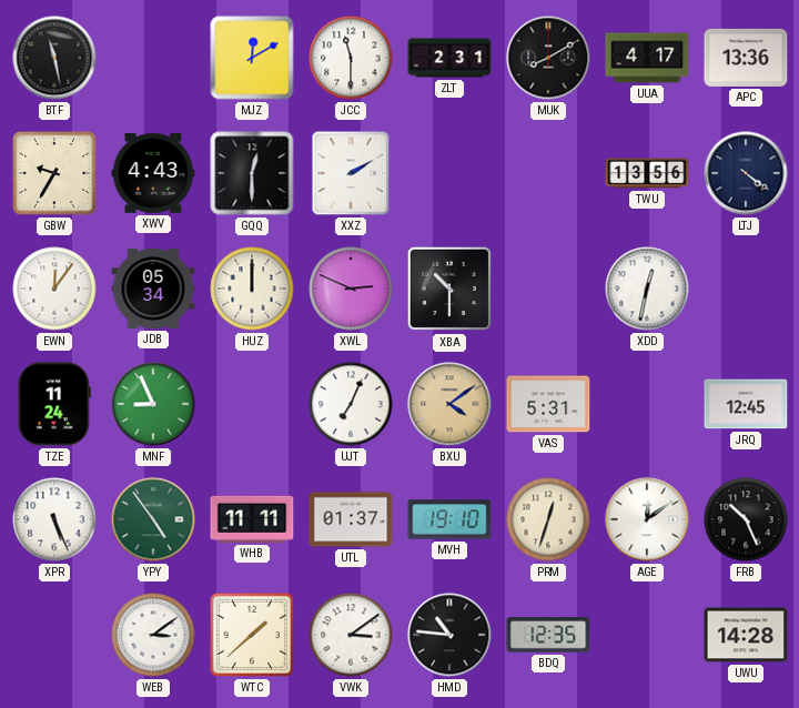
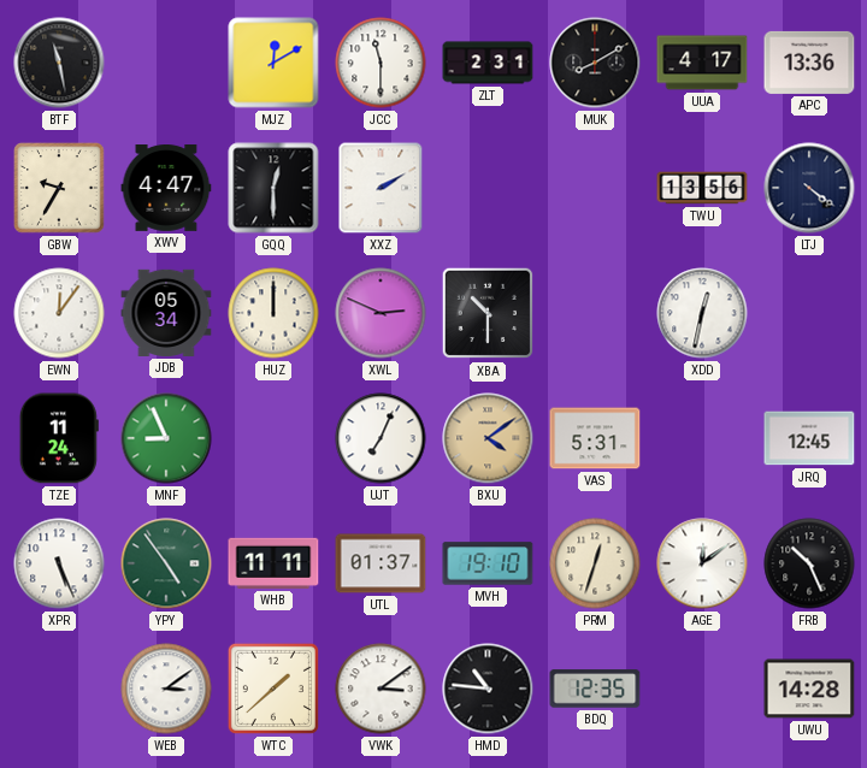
XWV: 4:43 -> 4:47
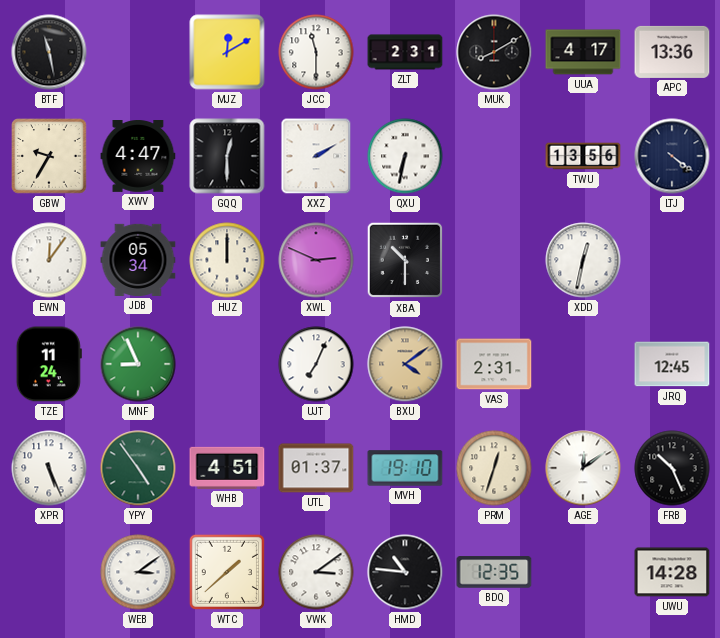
QXU: none -> 6:32
VAS: 5:31 -> 2:31
WHB: 11:11 -> 4:51
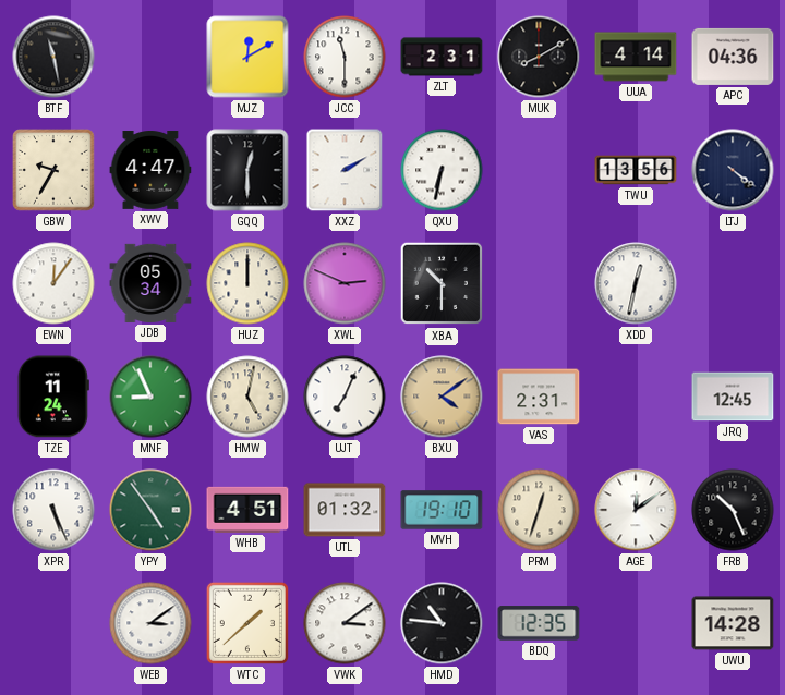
UUA: 4:17 -> 4:14
APC: 13:36 -> 04:36
HMW: none -> 5:02
UTL: 01:37 -> 01:32
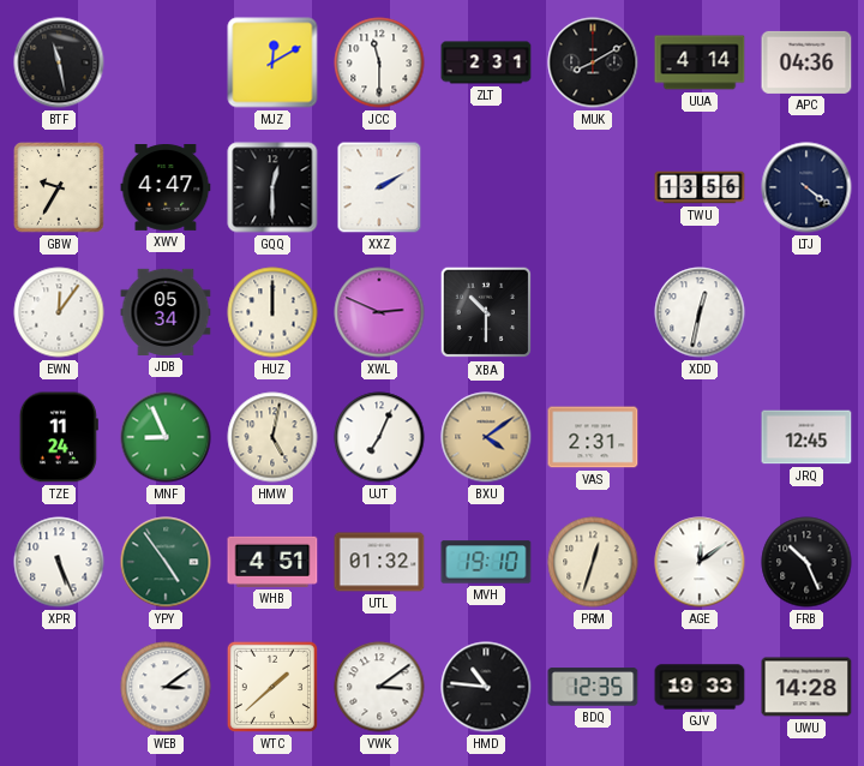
QXU: 6:32 -> none
GJV: none -> 19:33
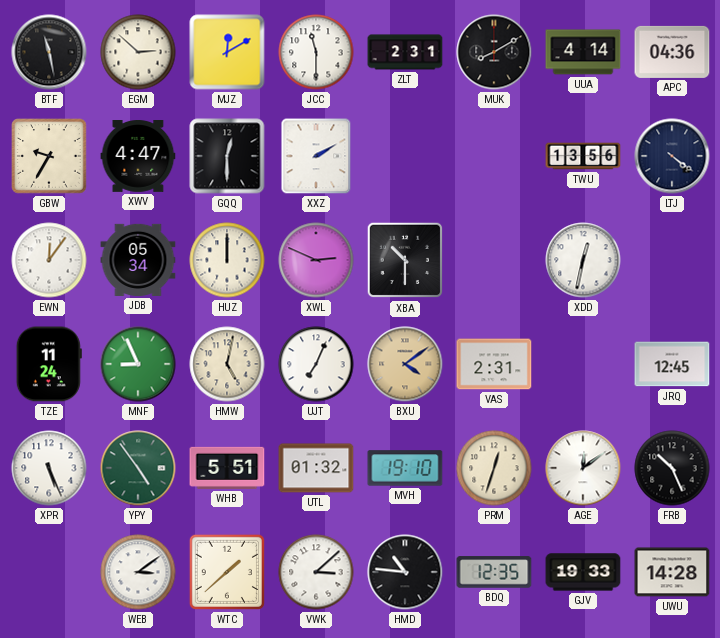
EGM: none -> 2:52
WHB: 4:51 -> 5:51
VWK: 3:09 -> 3:08
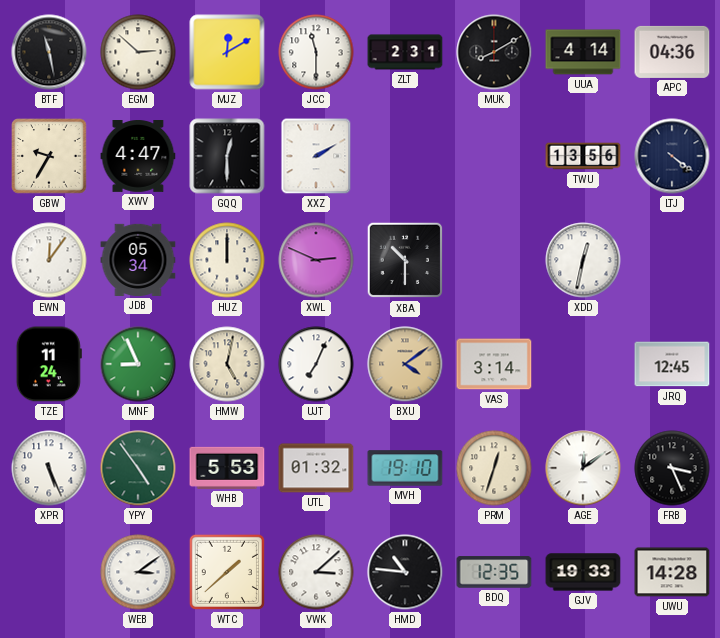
VAS: 2:31 -> 3:14
WHB: 5:51 -> 5:53
FRB: 10:26 -> 3:26
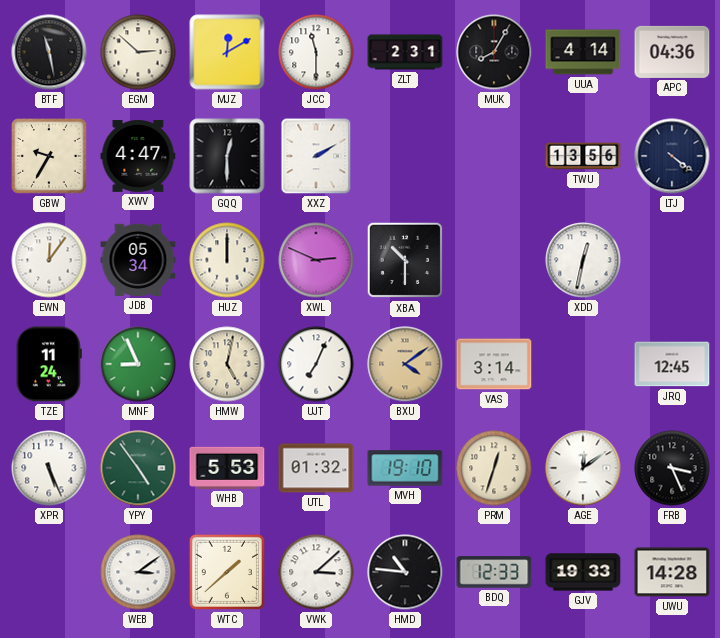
MUK: 8:10 -> 8:05
BDQ: 12:35 -> 12:33
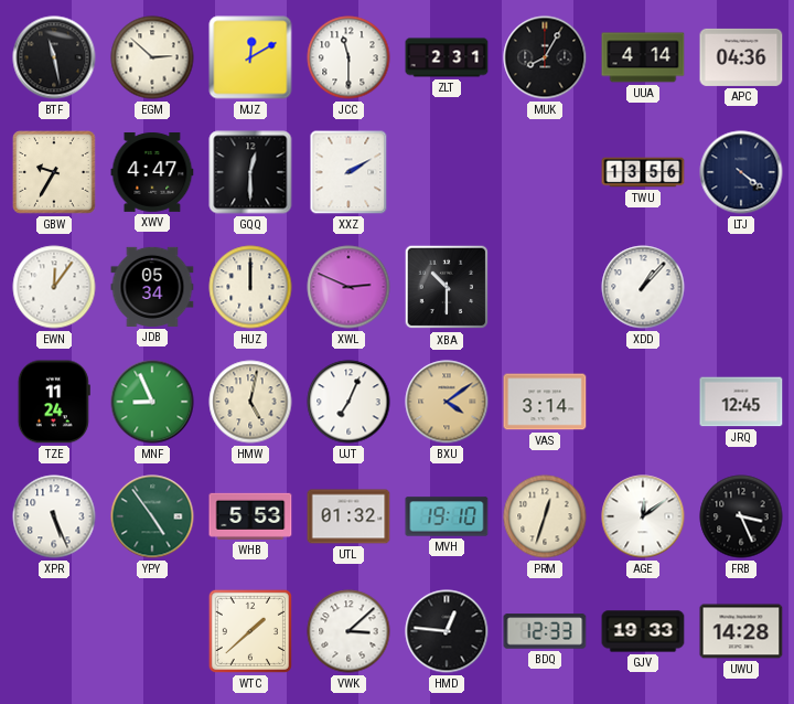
XDD: 12:32 -> 1:07
WEB: 3:09 -> none
HMD: 10:46 -> 12:46
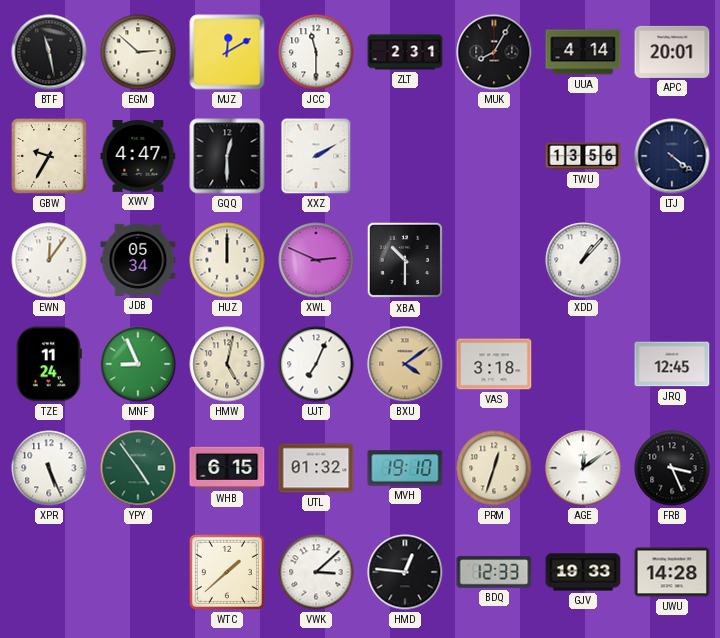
APC: 04:36 -> 20:01
VAS: 3:14 -> 3:18
WHB: 5:53 -> 6:15
